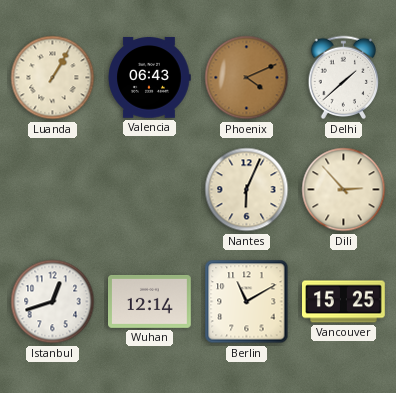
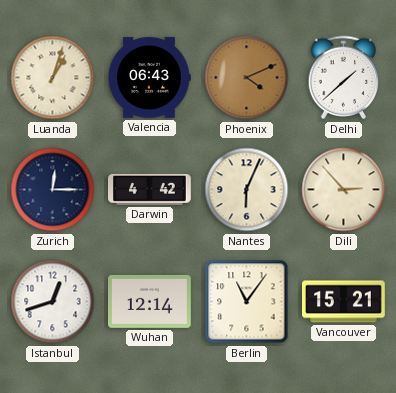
Luanda: 1:05 -> 1:03
Zurich: none -> 12:15
Darwin: none -> 4:42
Berlin: 11:10 -> 11:06
Vancouver: 15:25 -> 15:21
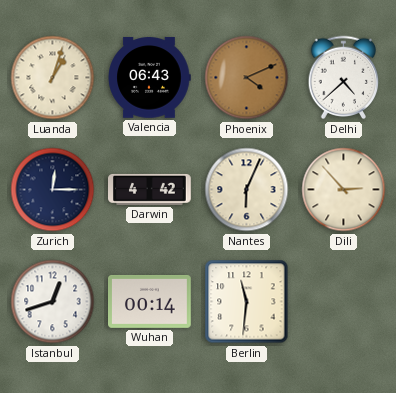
Delhi: 1:38 -> 4:38
Wuhan: 12:14 -> 00:14
Berlin: 11:06 -> 11:31
Vancouver: 15:21 -> none
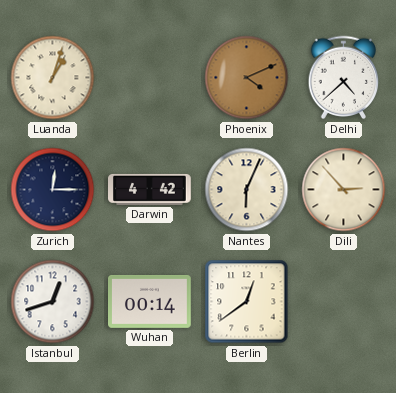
Valencia: 06:43 -> none
Berlin: 11:31 -> 12:39
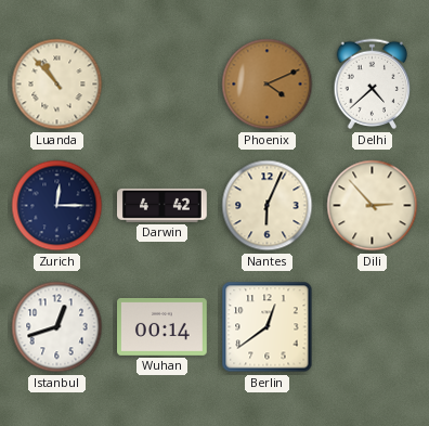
Luanda: 1:03 -> 10:53
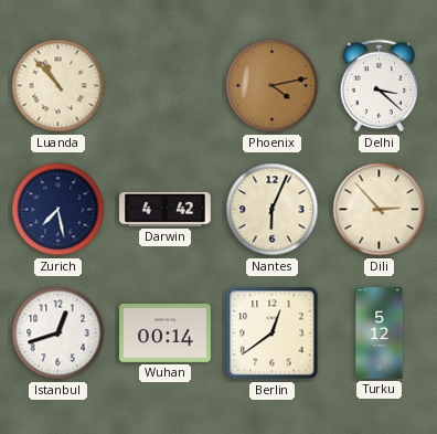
Phoenix: 4:11 -> 4:13
Delhi: 4:38 -> 3:22
Zurich: 12:15 -> 7:28
Turku: none -> 5:12
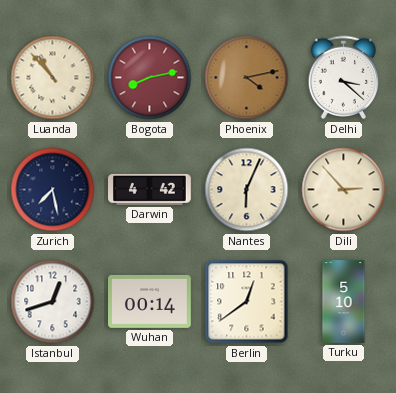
Bogota: none -> 8:13
Turku: 5:12 -> 5:10
